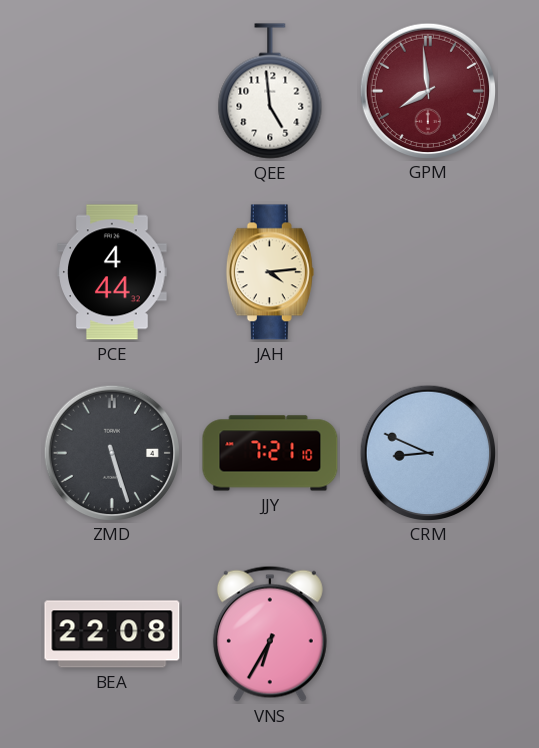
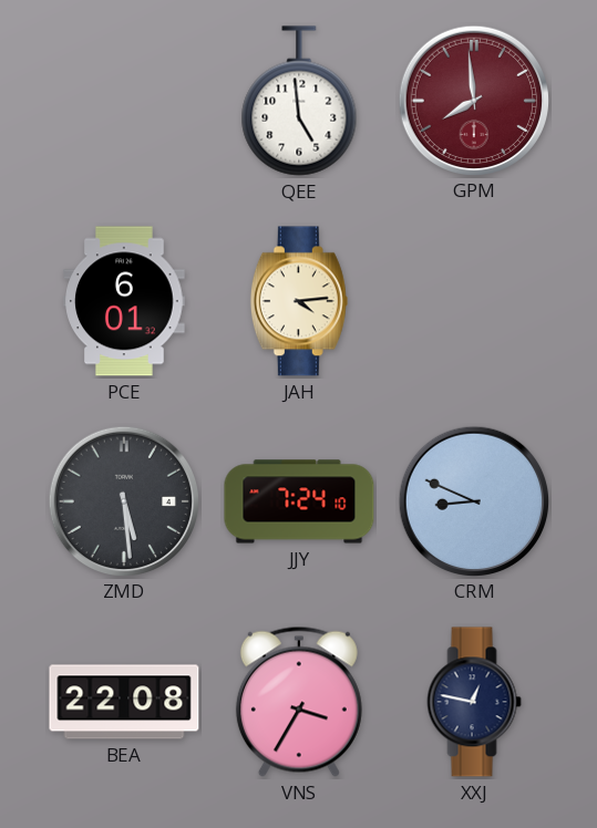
PCE: 4:44 -> 6:01
ZMD: 5:27 -> 5:29
JJY: 7:21 -> 7:24
VNS: 6:35 -> 3:35
XXJ: none -> 12:47
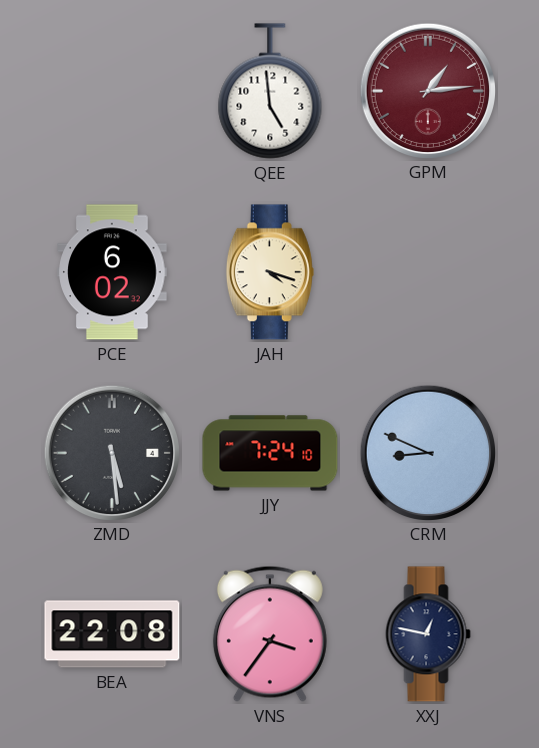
GPM: 7:59 -> 1:14
PCE: 6:01 -> 6:02
JAH: 4:14 -> 4:18
VNS: 3:35 -> 3:36
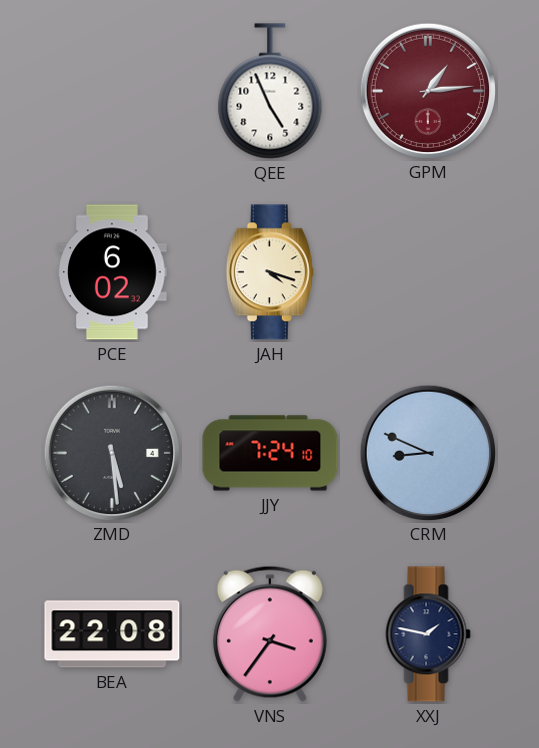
QEE: 4:59 -> 4:56
XXJ: 12:47 -> 1:47
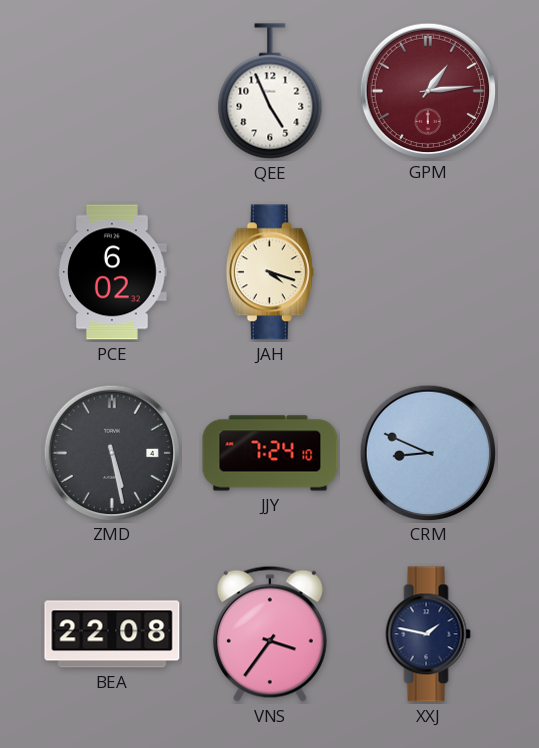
ZMD: 5:29 -> 5:28
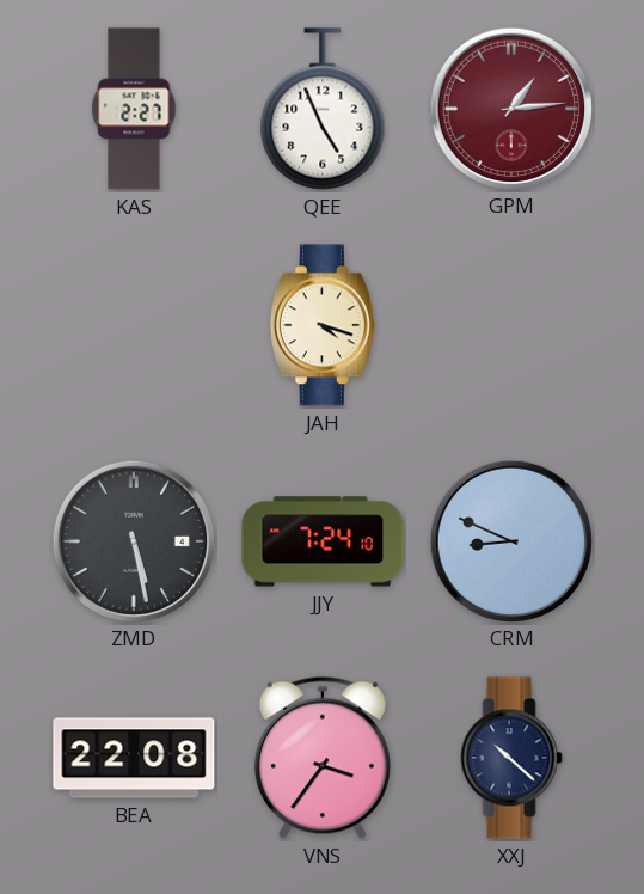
KAS: none -> 2:27
PCE: 6:02 -> none
XXJ: 1:47 -> 10:22
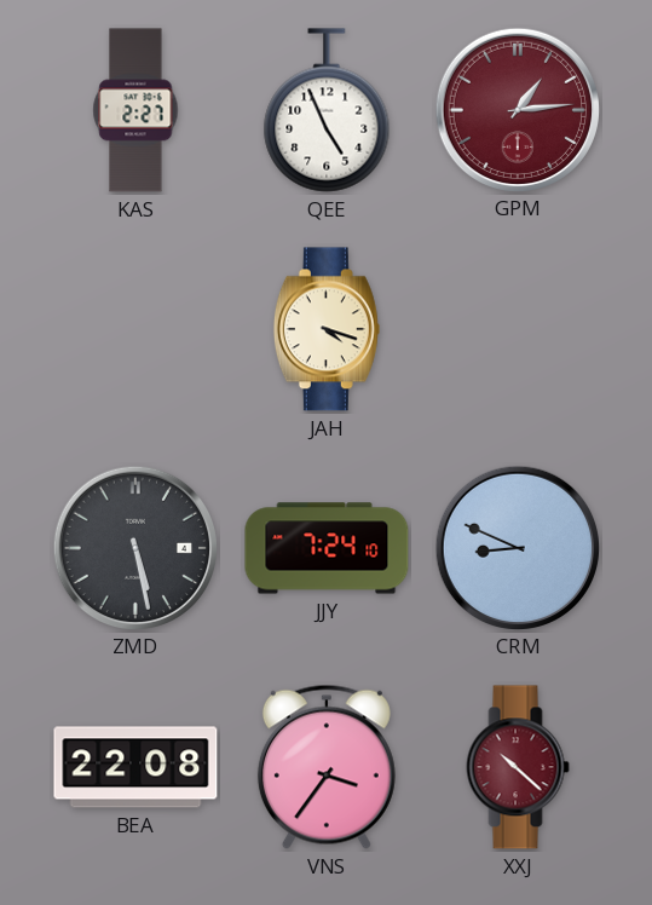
XXJ dial: navy -> burgundy
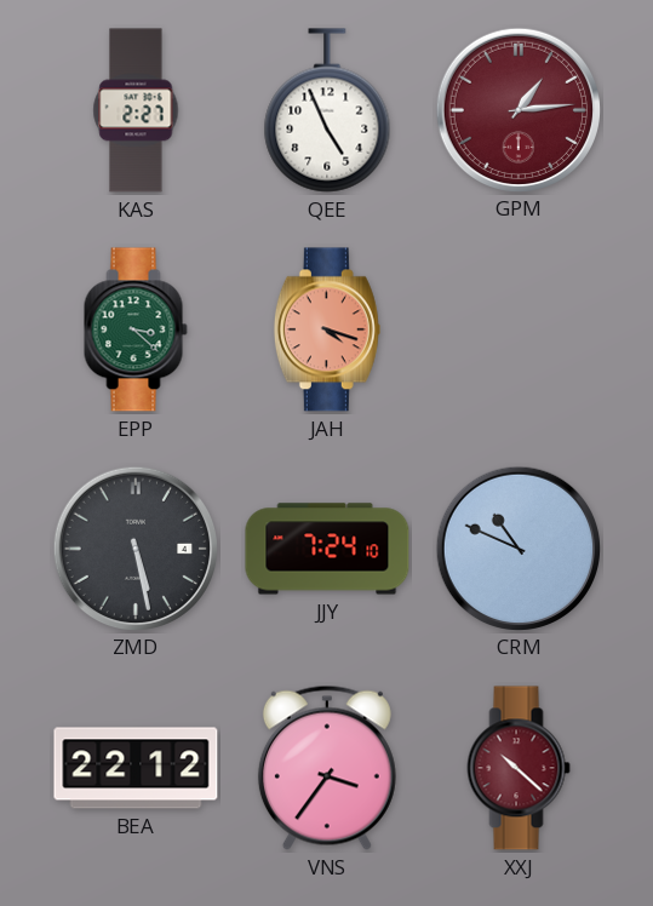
EPP: none -> 3:22
JAH dial: cream -> salmon
CRM: 8:49 -> 10:49
BEA: 22:08 -> 22:12
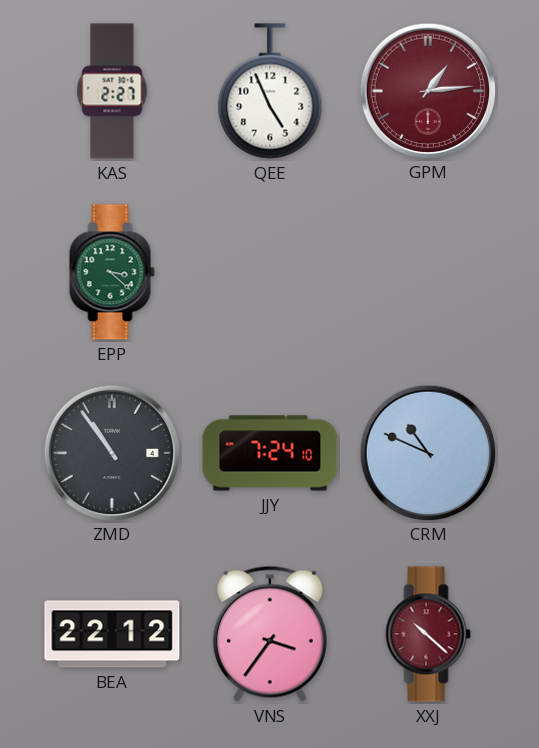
JAH: 4:18 -> none
ZMD: 5:28 -> 10:54
